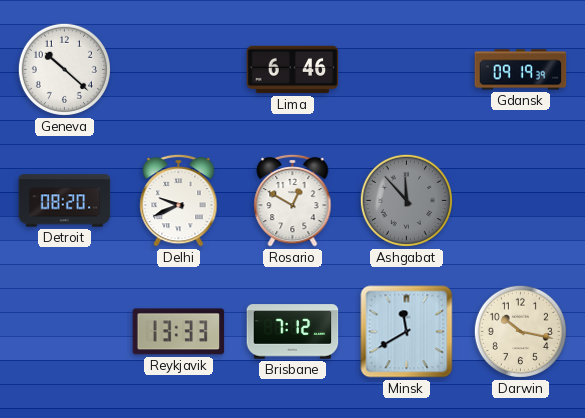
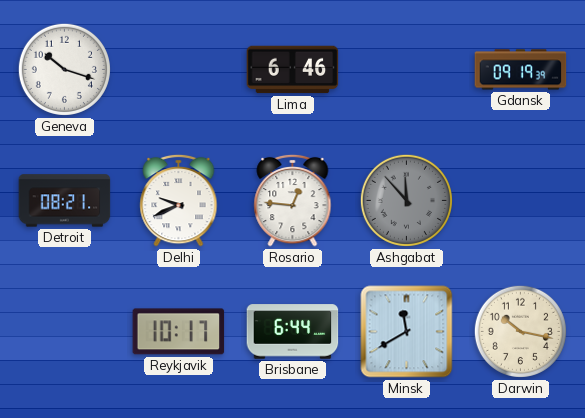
Geneva: 10:22 -> 10:18
Detroit: 08:20 -> 08:21
Rosario: 12:50 -> 12:46
Reykjavik: 13:33 -> 10:17
Brisbane: 7:12 -> 6:44
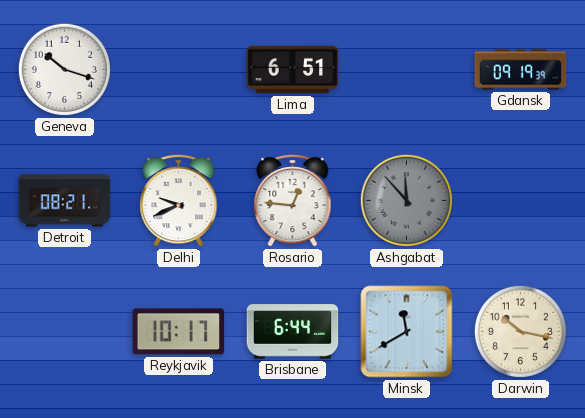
Lima: 6:46 -> 6:51
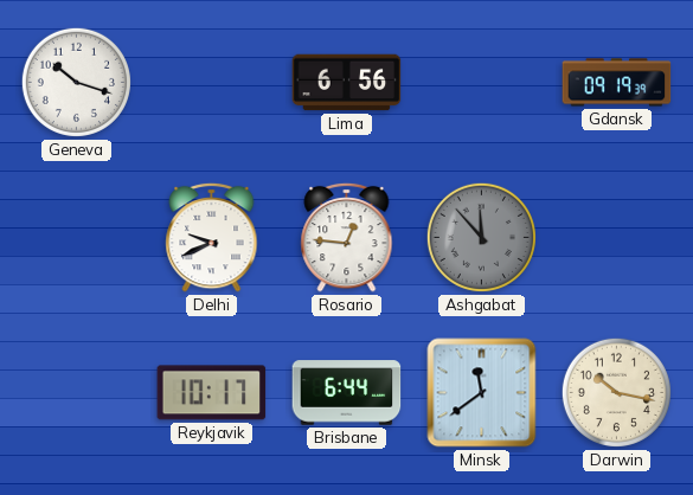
Lima: 6:51 -> 6:56
Detroit: 08:21 -> none
Minsk: 11:40 -> 11:39
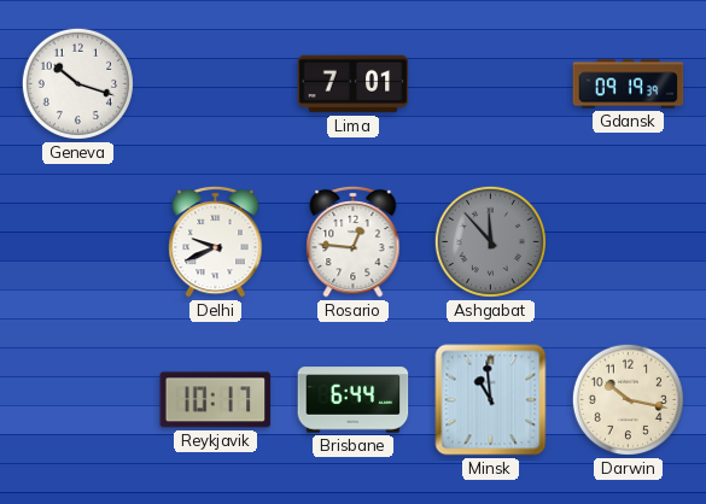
Lima: 6:56 -> 7:01
Minsk: 11:39 -> 10:59
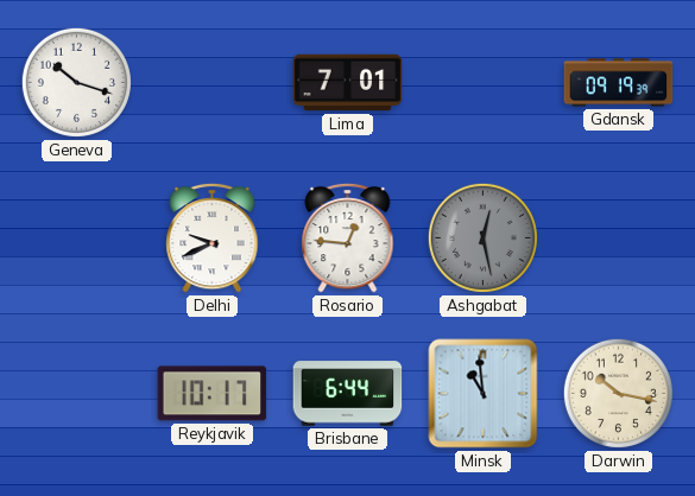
Ashgabat: 11:53 -> 12:28
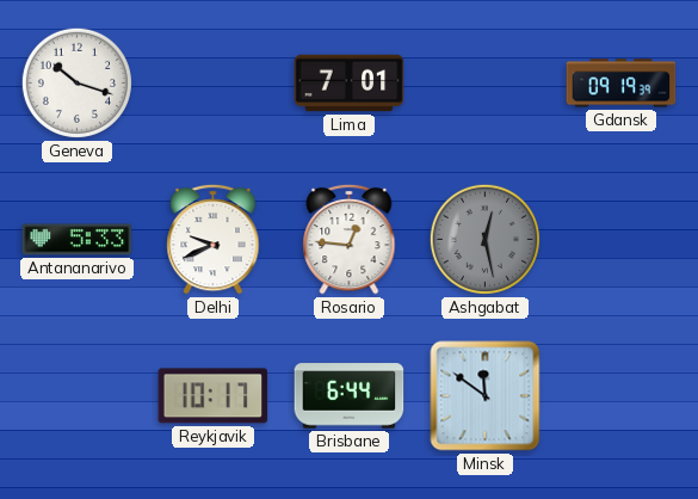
Antananarivo: none -> 5:33
Minsk: 10:59 -> 11:51
Darwin: 10:17 -> none
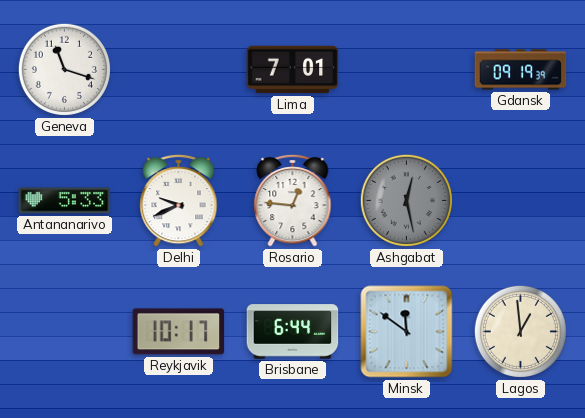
Geneva: 10:18 -> 11:18
Lagos: none -> 12:59
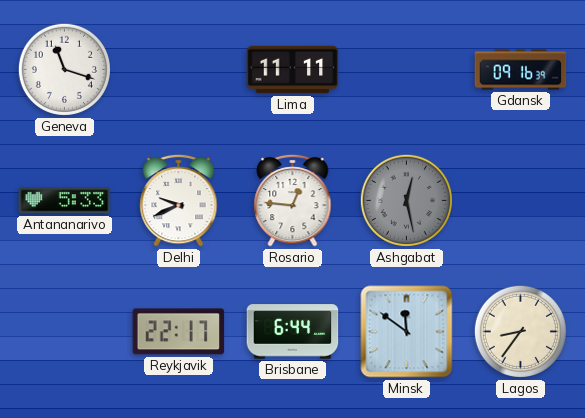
Lima: 7:01 -> 11:11
Gdansk: 09:19 -> 09:16
Reykjavik: 10:17 -> 22:17
Lagos: 12:59 -> 8:36
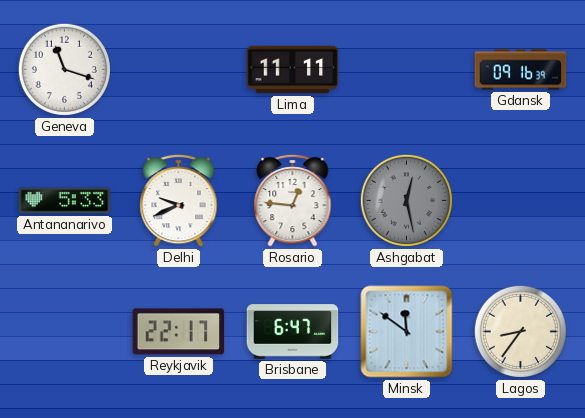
Brisbane: 6:44 -> 6:47
